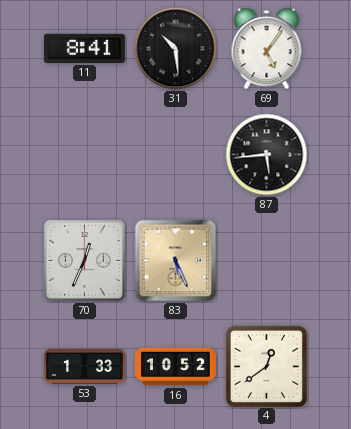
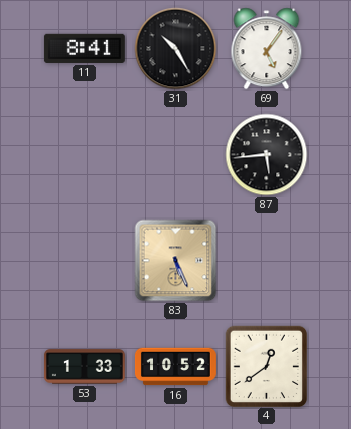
31: 10:29 -> 10:25
70: 12:34 -> none
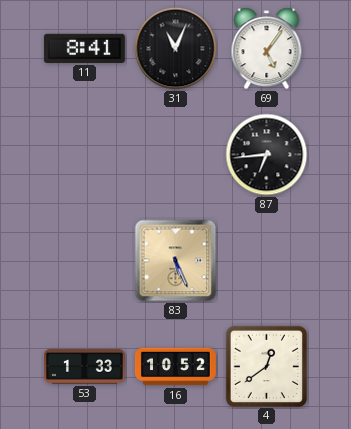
31: 10:25 -> 11:04
87: 5:44 -> 6:44
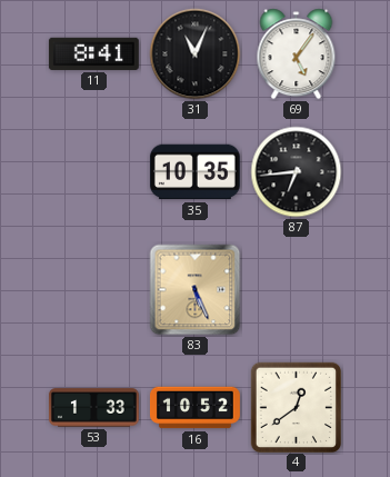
35: none -> 10:35
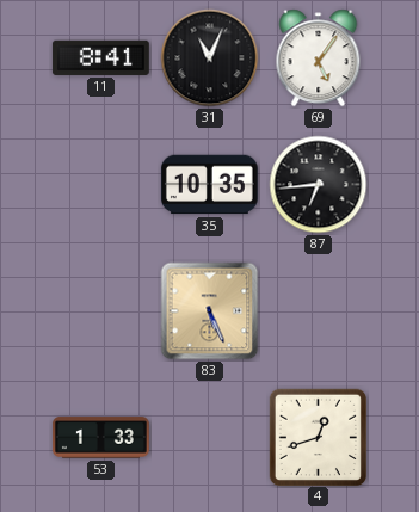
16: 10:52 -> none
4: 12:39 -> 12:42
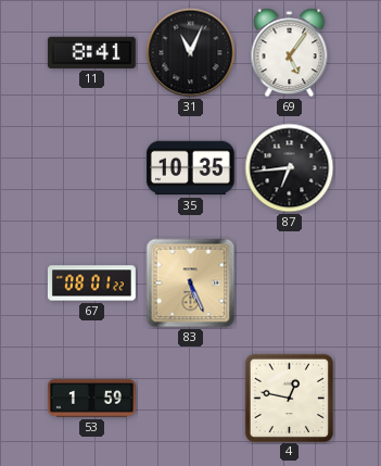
67: none -> 08:01
53: 1:33 -> 1:59
4: 12:42 -> 12:47
